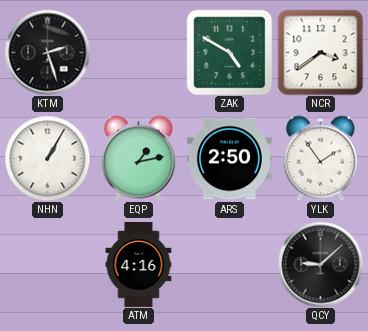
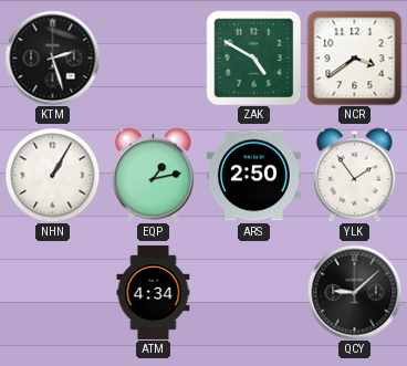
ATM: 4:16 -> 4:34
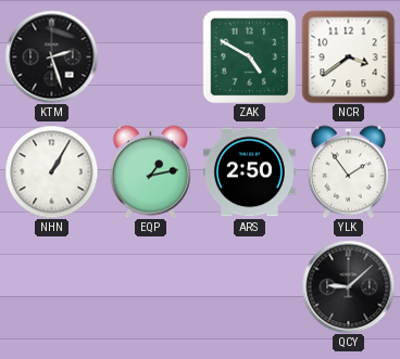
ATM: 4:34 -> none
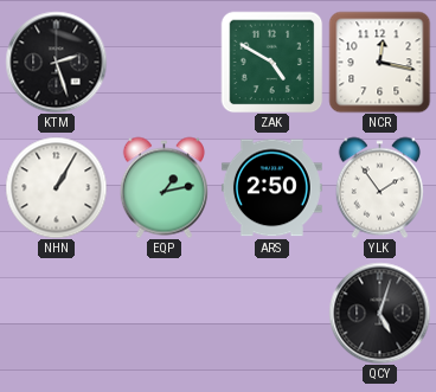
NCR: 3:39 -> 12:17
QCY: 9:08 -> 5:03
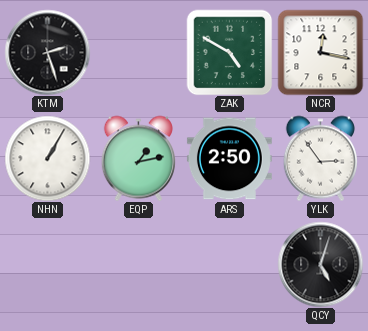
YLK: 1:54 -> 2:54
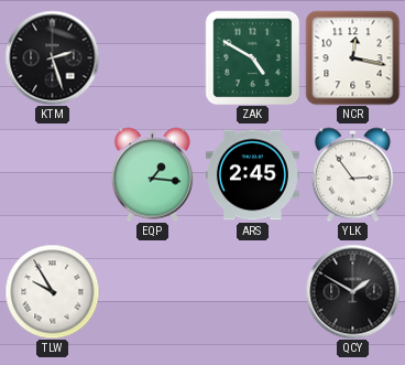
NHN: 1:05 -> none
EQP: 1:13 -> 1:16
ARS: 2:50 -> 2:45
TLW: none -> 9:55
QCY: 5:03 -> 1:50
